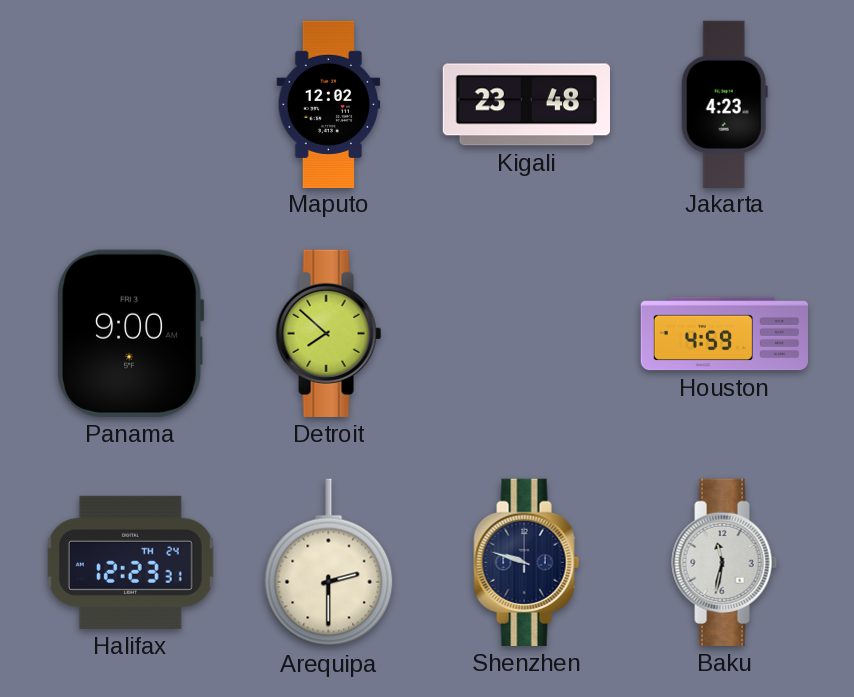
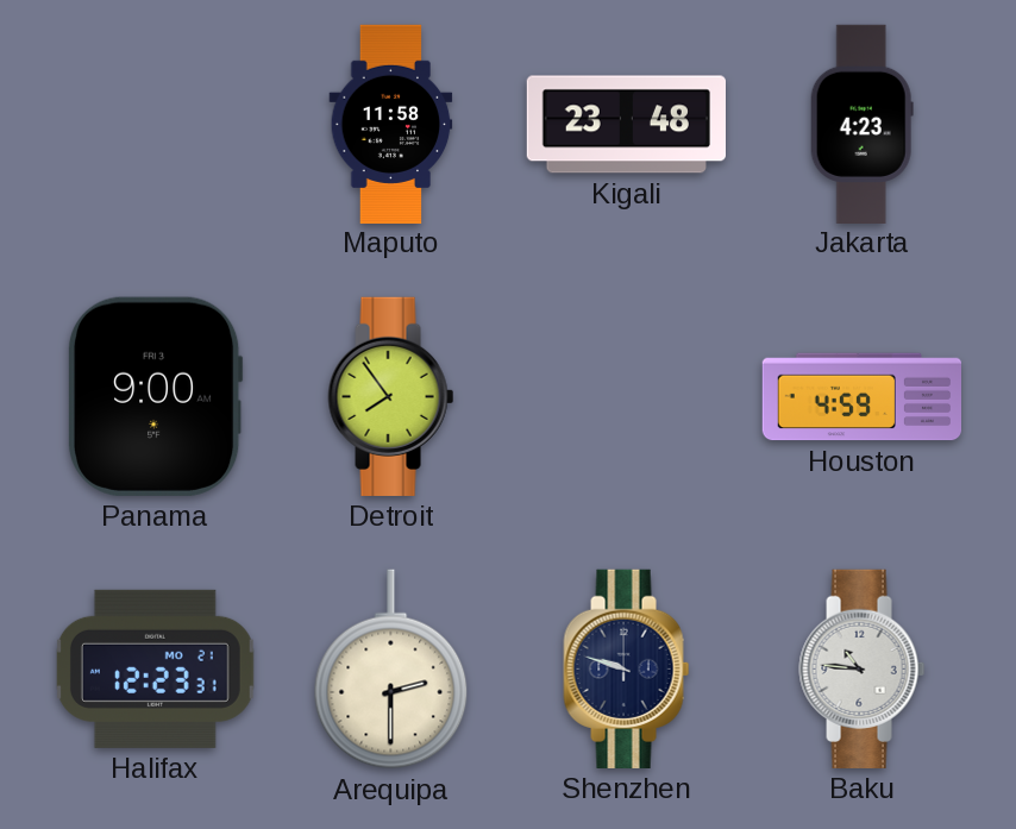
Maputo: 12:02 -> 11:58
Detroit: 7:52 -> 7:54
Halifax date: TH 24 -> MO 21
Baku: 11:32 -> 10:46
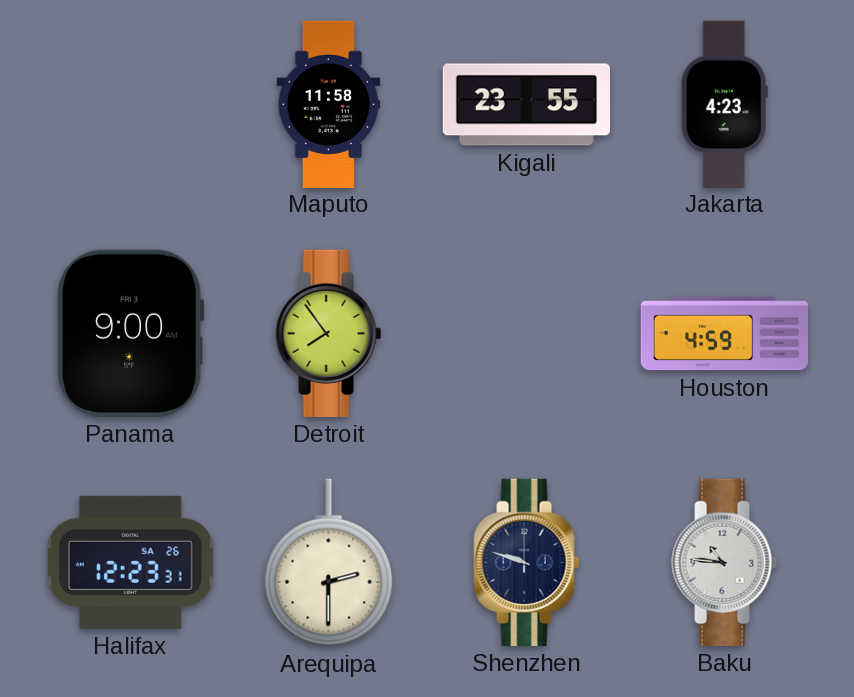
Kigali: 23:48 -> 23:55
Halifax date: MO 21 -> SA 26
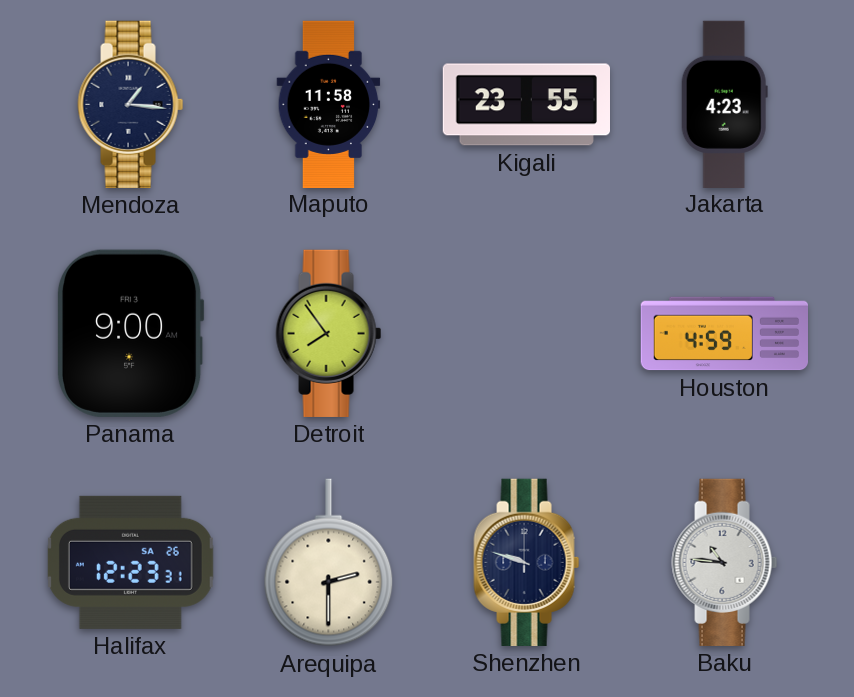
Mendoza: none -> 1:16
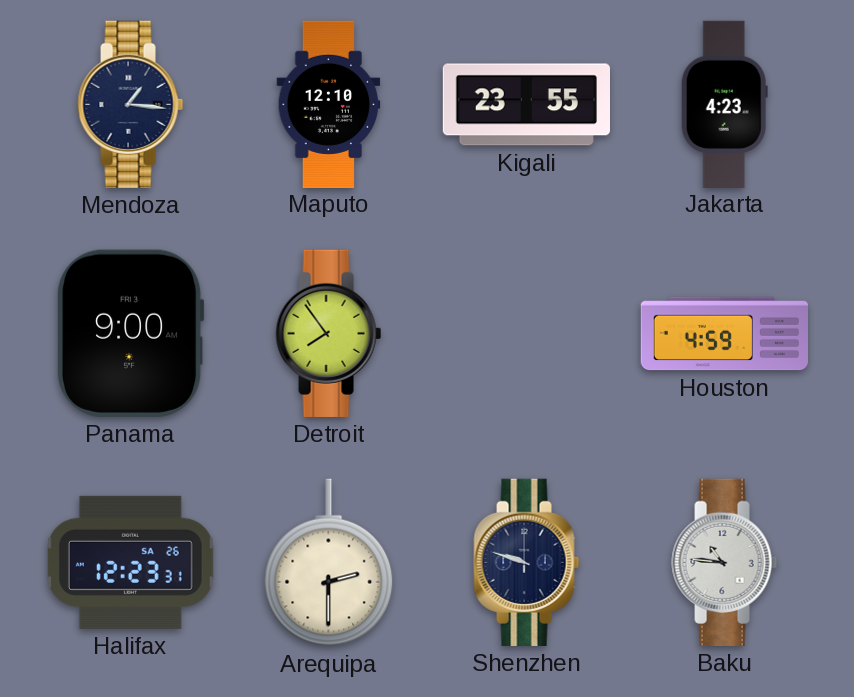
Maputo: 11:58 -> 12:10
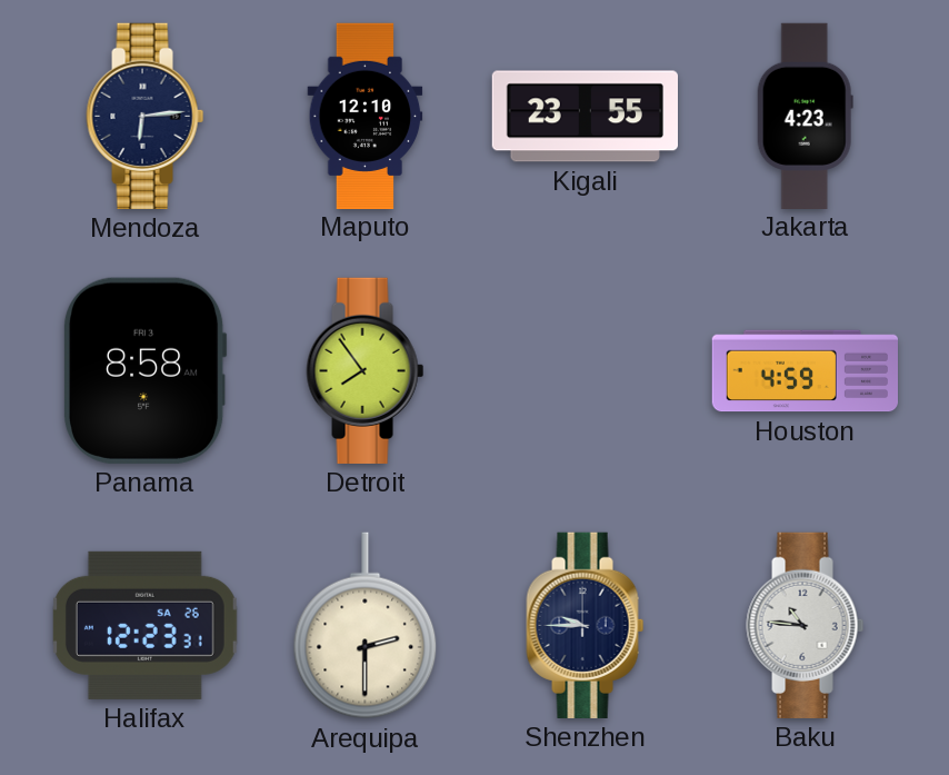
Mendoza: 1:16 -> 6:14
Panama: 9:00 -> 8:58
Shenzhen: 9:48 -> 9:45
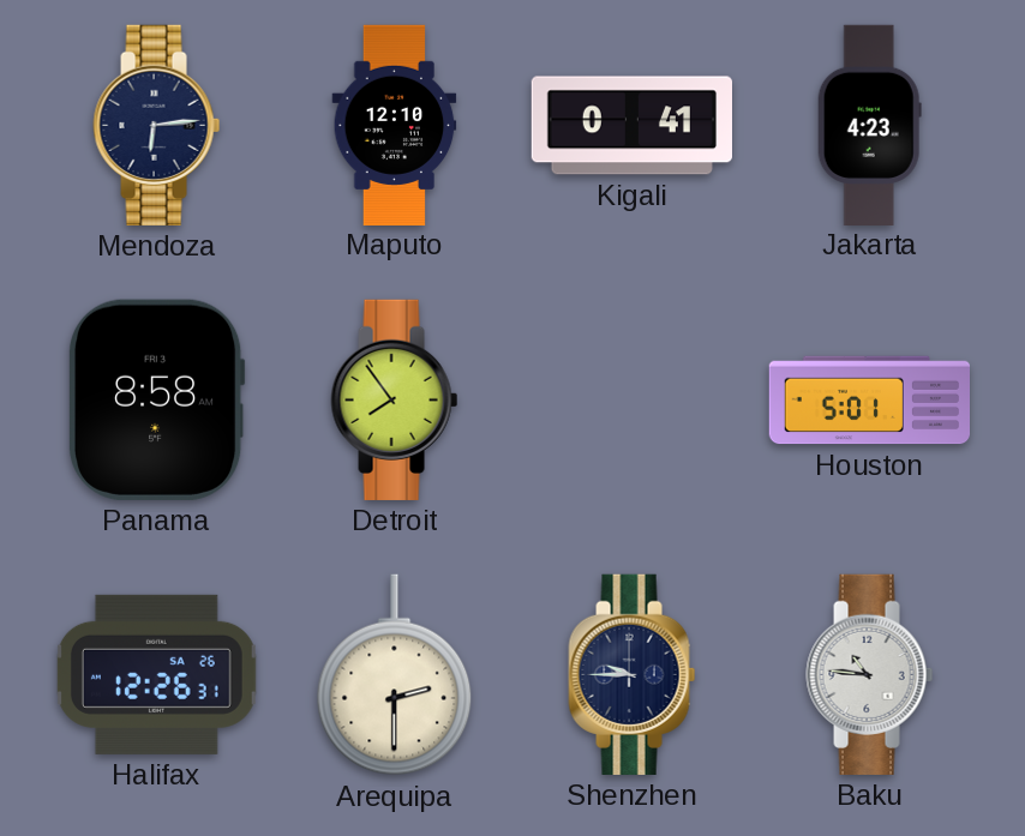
Kigali: 23:55 -> 0:41
Houston: 4:59 -> 5:01
Halifax: 12:23 -> 12:26
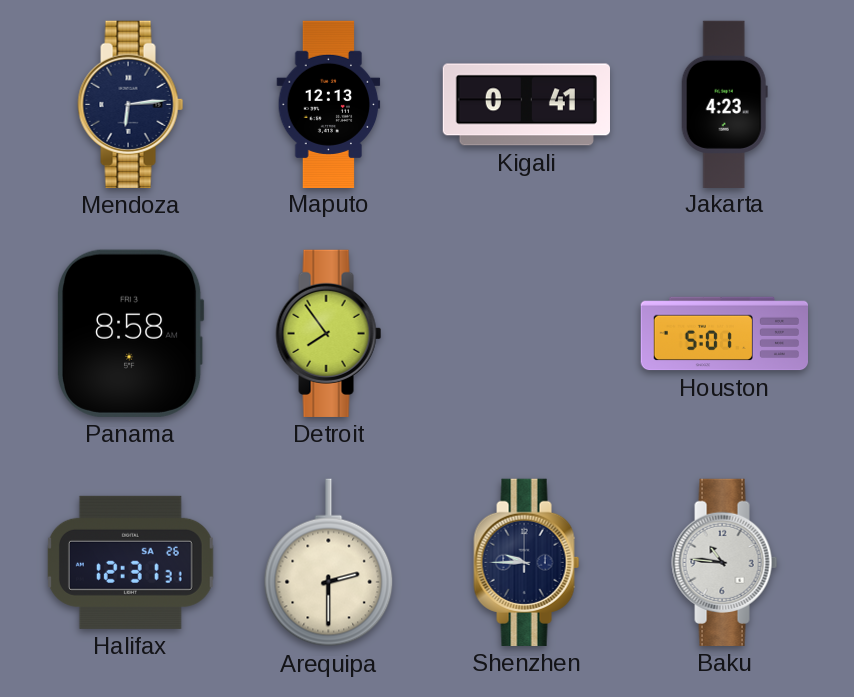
Maputo: 12:10 -> 12:13
Halifax: 12:26 -> 12:31
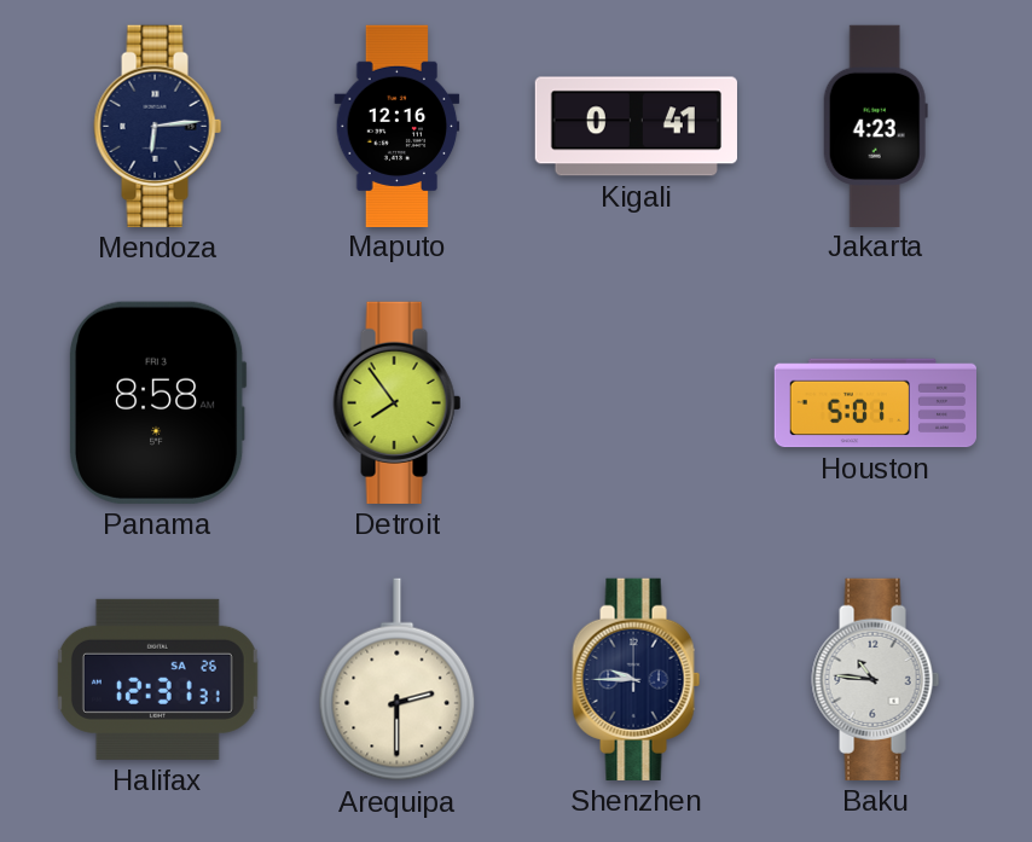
Maputo: 12:13 -> 12:16
